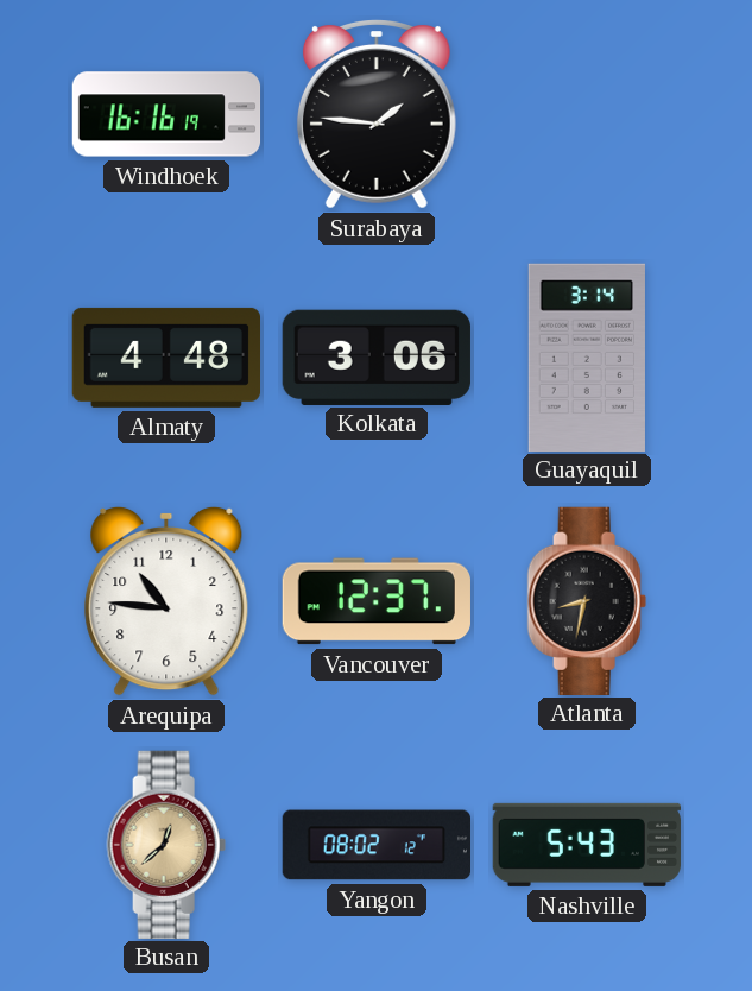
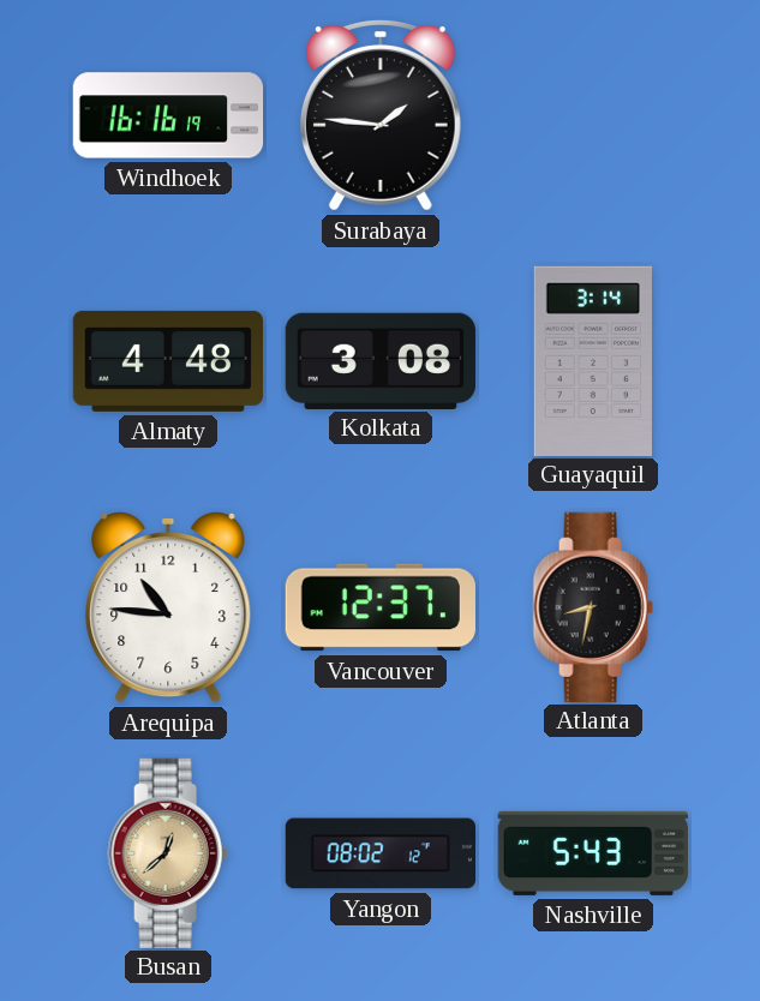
Kolkata: 3:06 -> 3:08
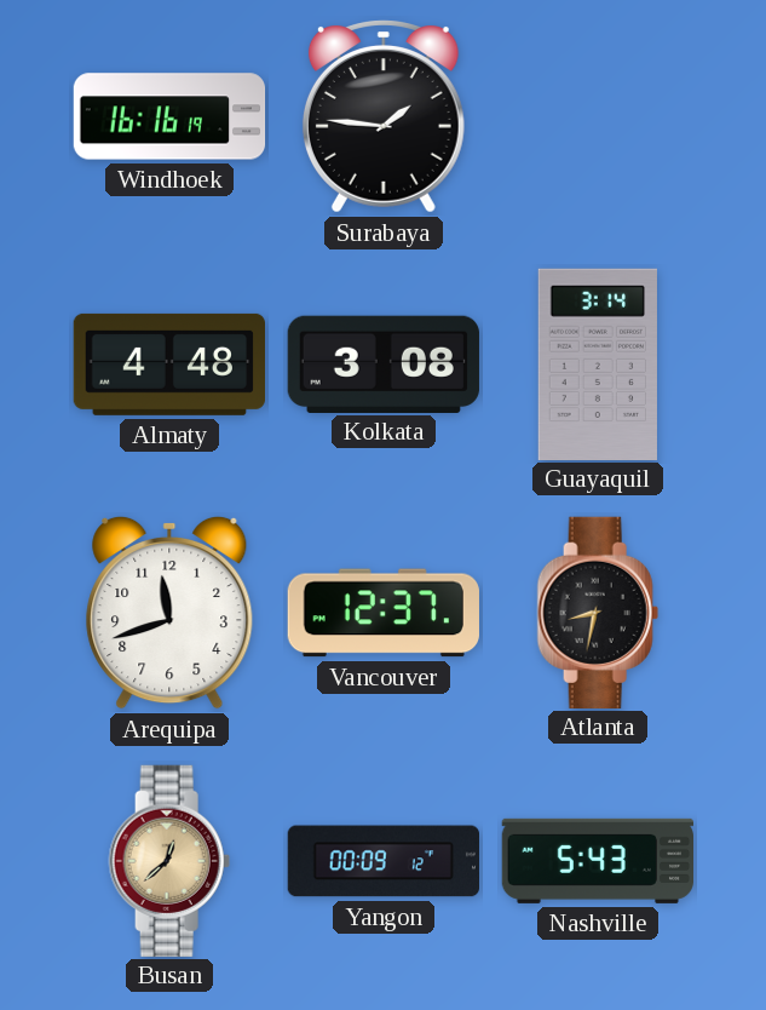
Arequipa: 10:46 -> 11:42
Yangon: 08:02 -> 00:09
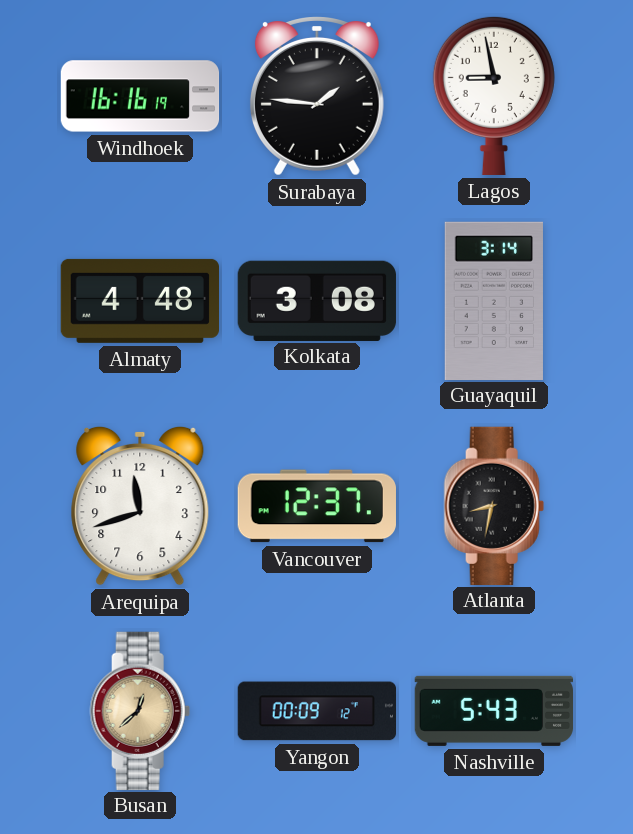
Lagos: none -> 8:58
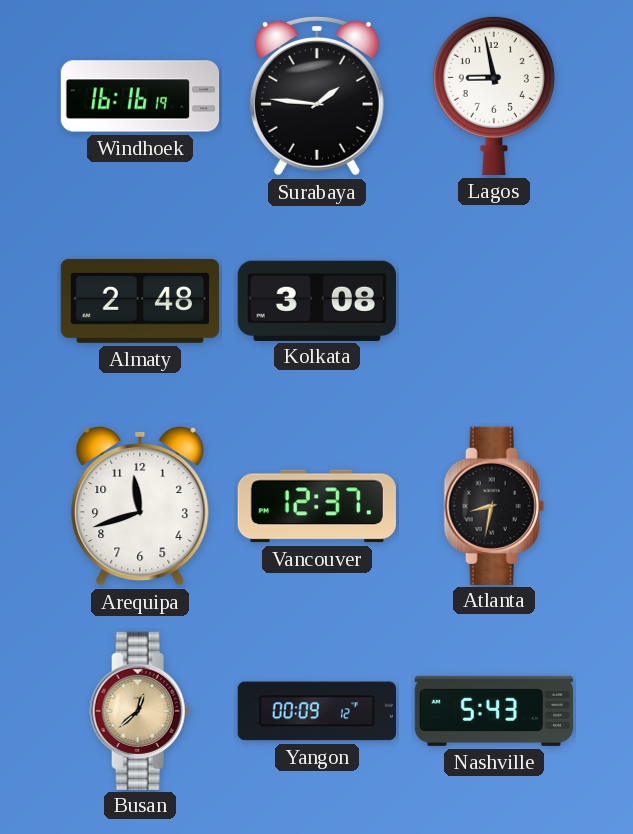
Almaty: 4:48 -> 2:48
Guayaquil: 3:14 -> none
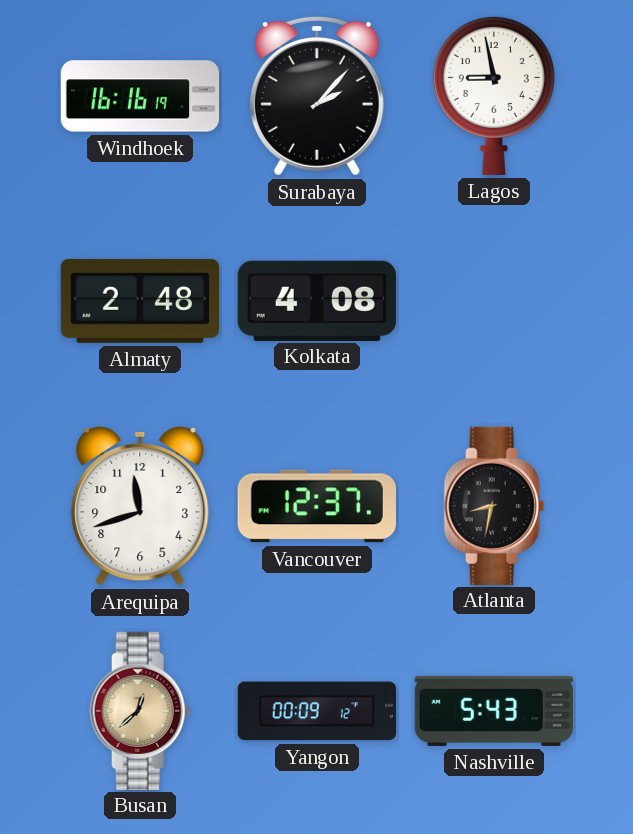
Surabaya: 1:46 -> 2:07
Kolkata: 3:08 -> 4:08
